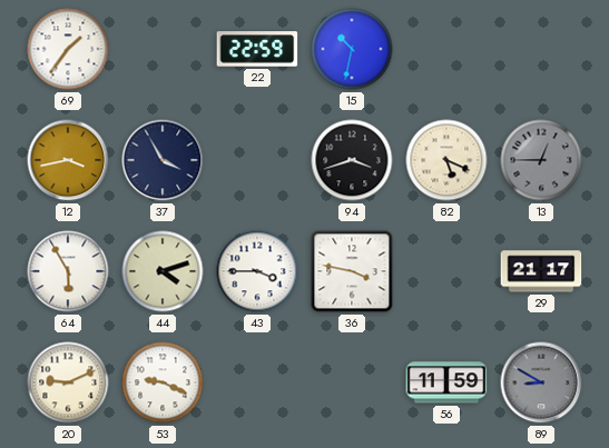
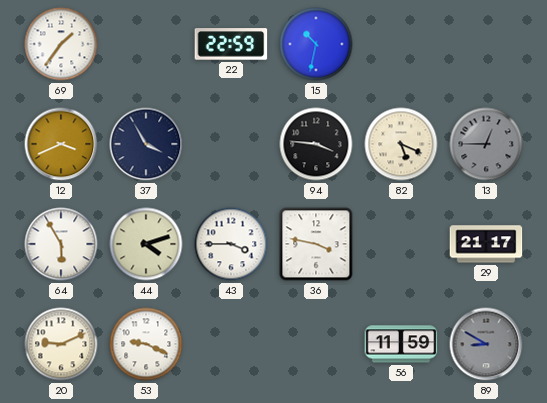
12: 3:43 -> 3:41
94: 3:42 -> 3:46
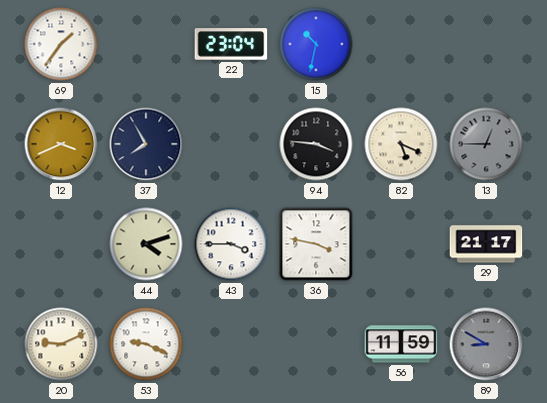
22: 22:59 -> 23:04
37: 3:55 -> 7:55
64: 5:55 -> none
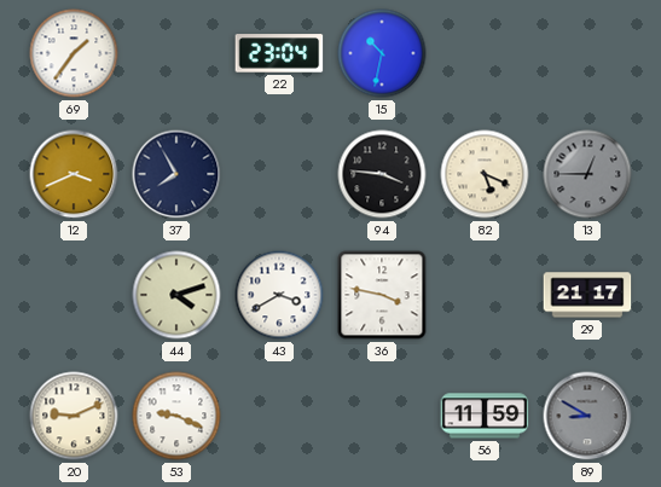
43: 3:45 -> 3:40
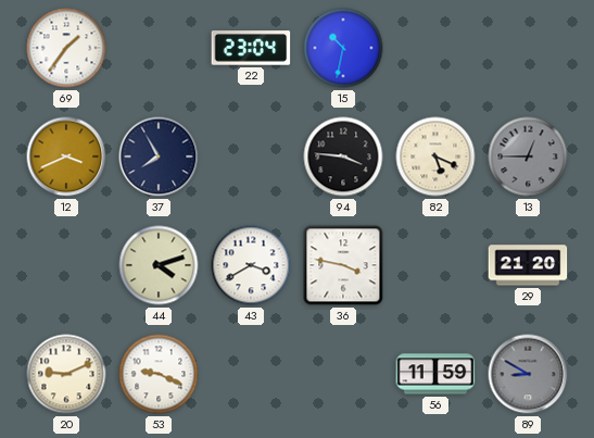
29: 21:17 -> 21:20
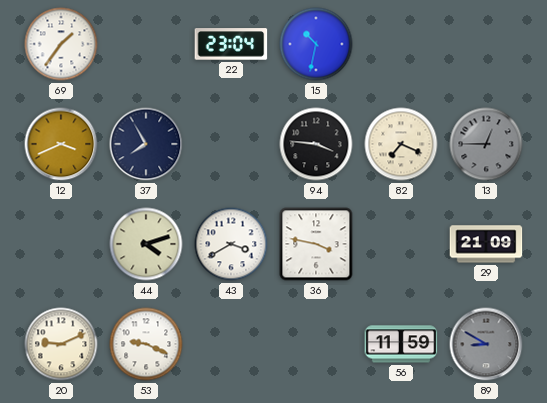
82: 5:19 -> 7:19
29: 21:20 -> 21:09
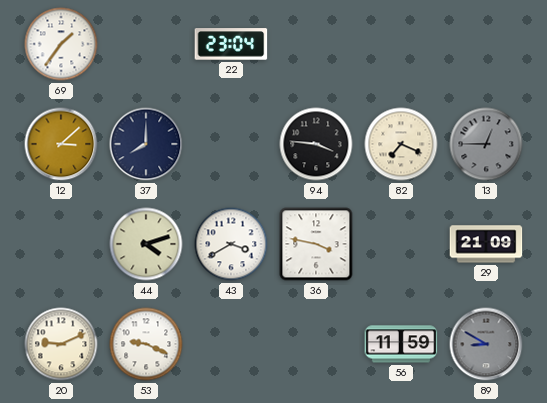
15: 10:32 -> none
12: 3:41 -> 3:08
37: 7:55 -> 8:00
